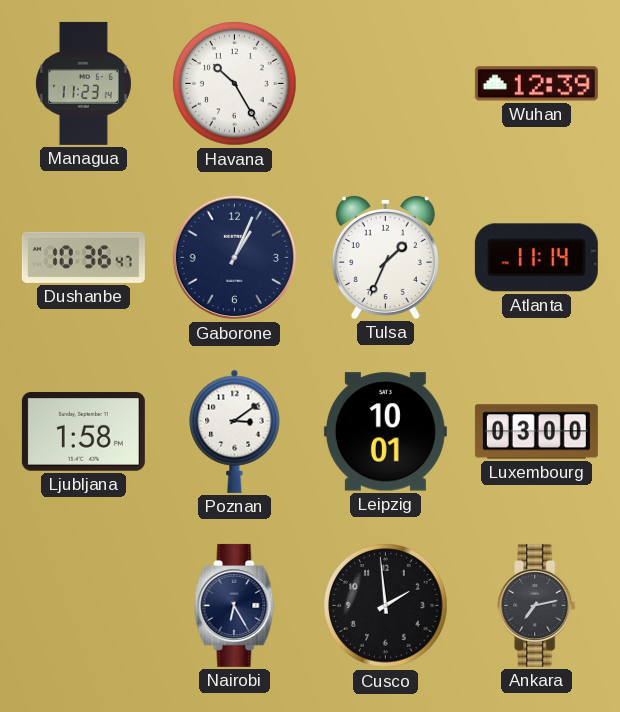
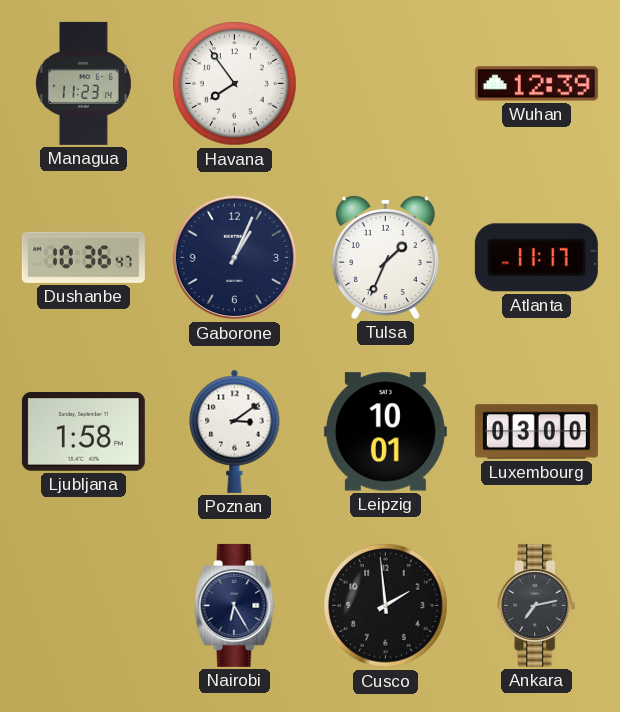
Havana: 10:25 -> 7:54
Atlanta: 11:14 -> 11:17
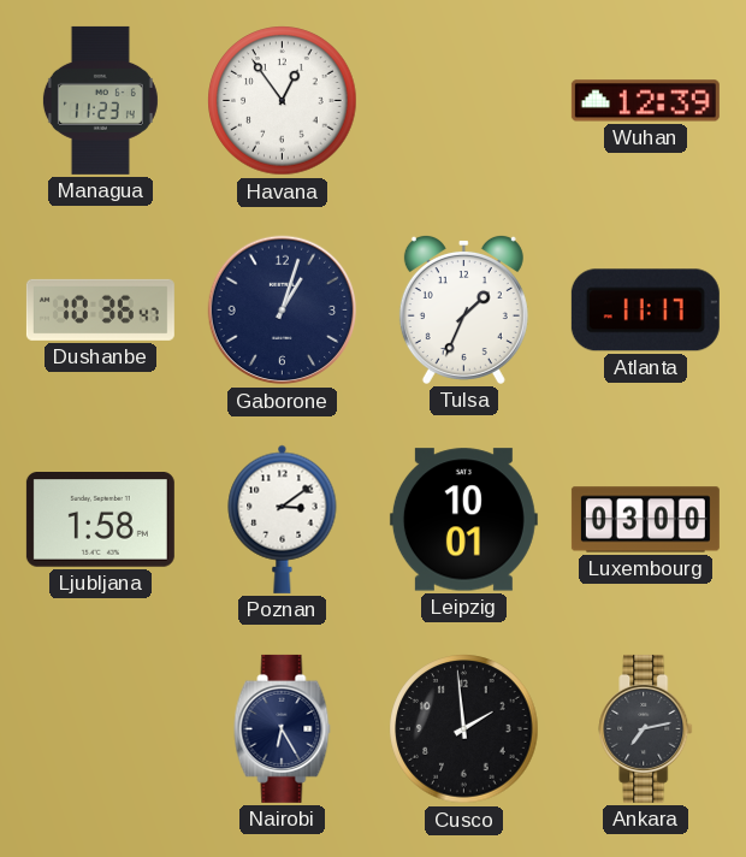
Havana: 7:54 -> 12:54
Gaborone: 1:04 -> 1:03
